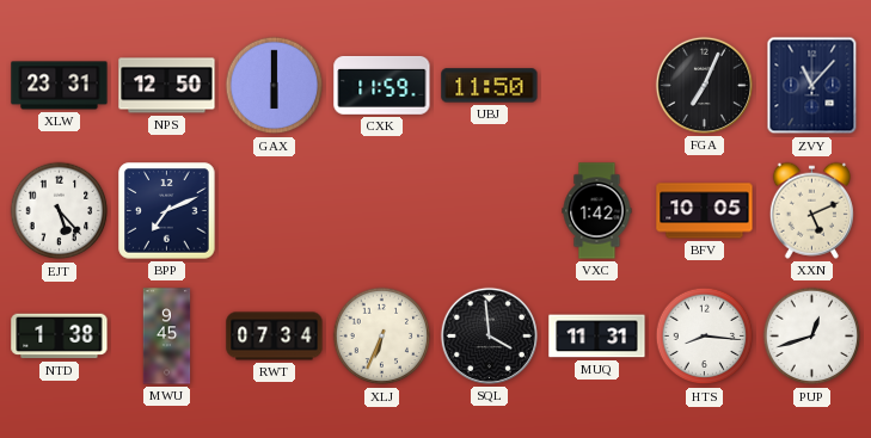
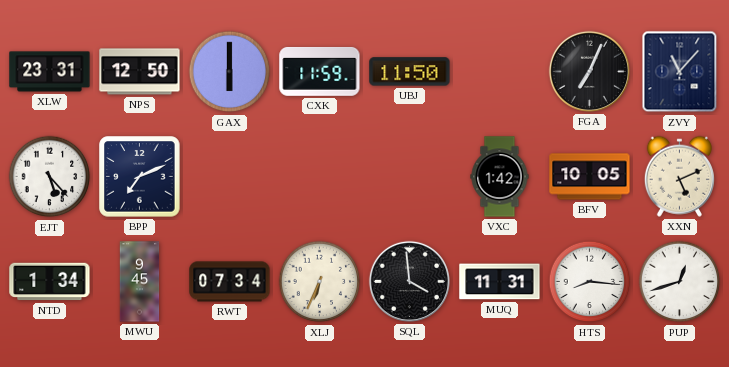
NTD: 1:38 -> 1:34
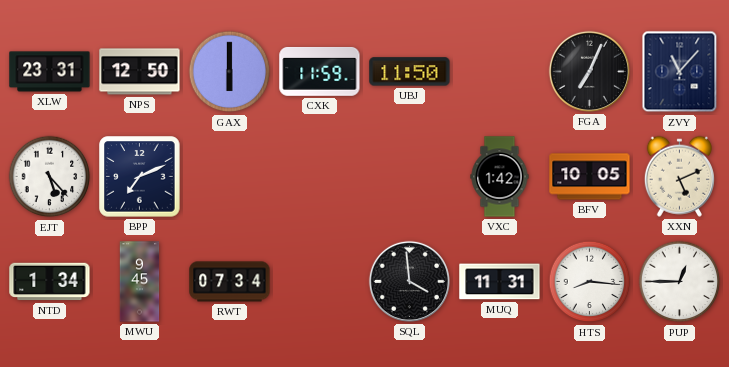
XLJ: 6:34 -> none
PUP: 12:42 -> 12:45
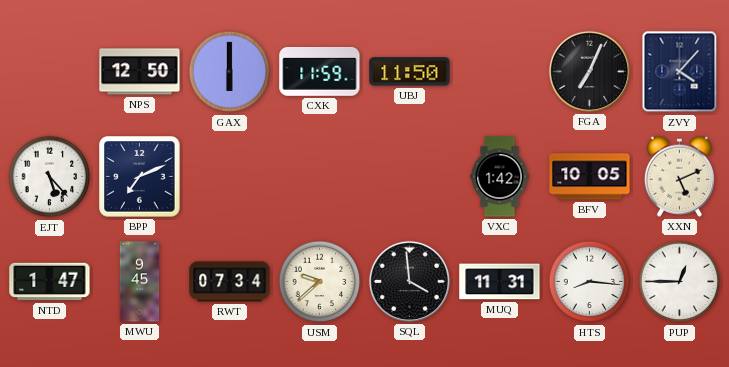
XLW: 23:31 -> none
ZVY: 11:07 -> 4:07
NTD: 1:34 -> 1:47
USM: none -> 9:38
